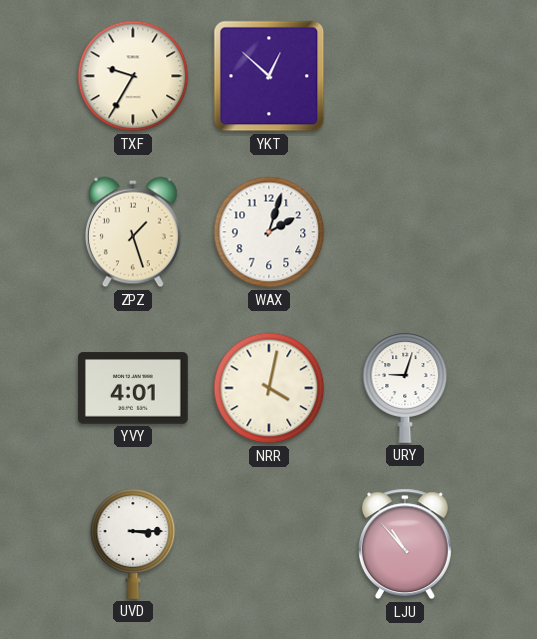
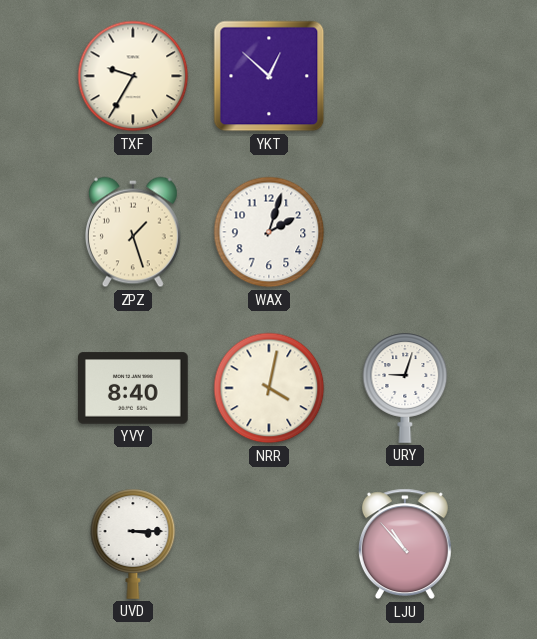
YVY: 4:01 -> 8:40
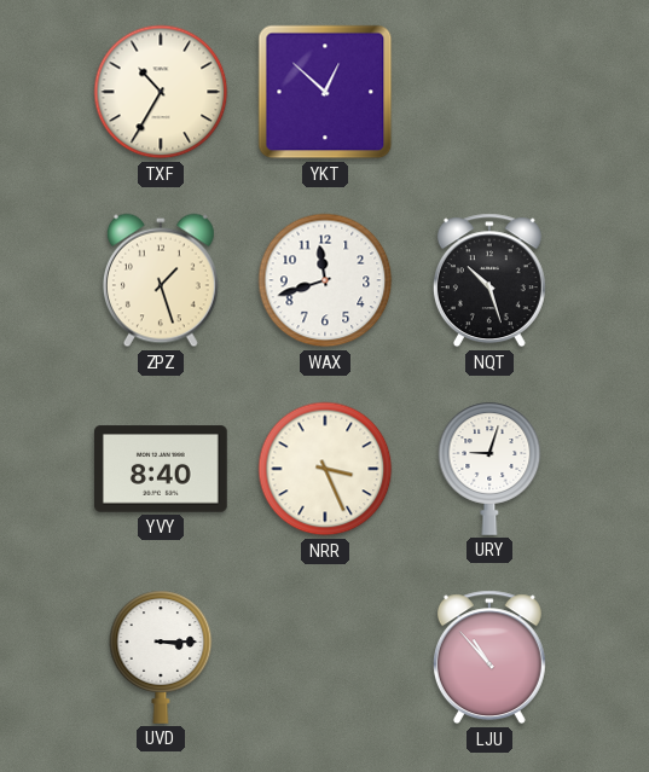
TXF: 9:35 -> 10:35
WAX: 2:03 -> 11:42
NQT: none -> 10:27
NRR: 4:02 -> 3:26
